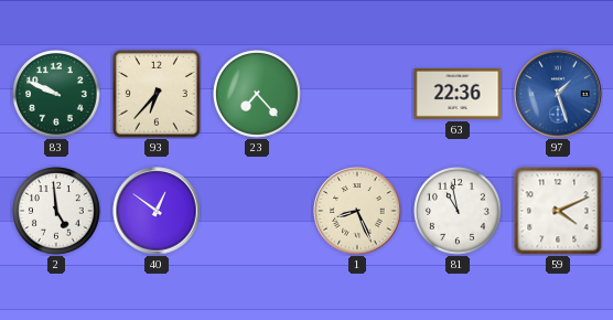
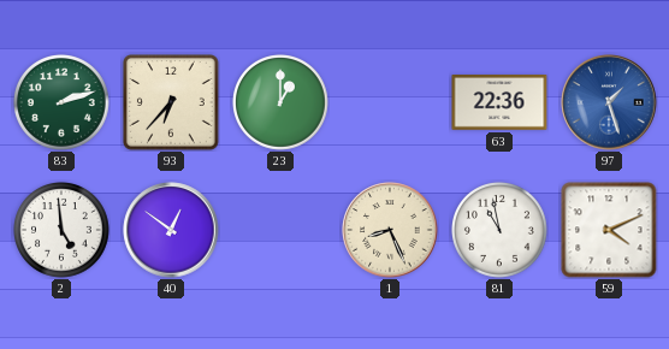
83: 9:49 -> 2:12
23: 7:23 -> 1:00
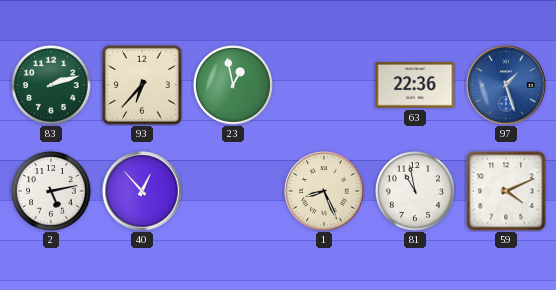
23: 1:00 -> 12:58
2: 4:59 -> 5:13
40: 12:51 -> 12:53
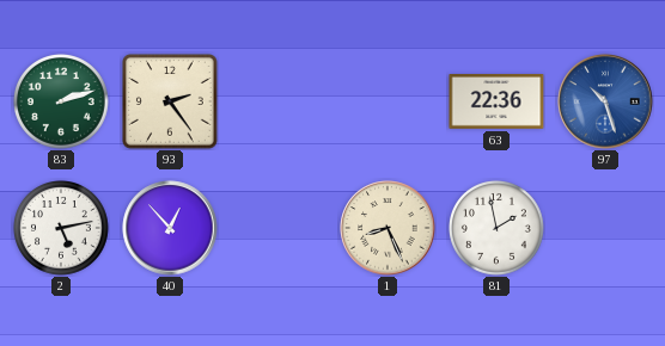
93: 6:37 -> 2:24
23: 12:58 -> none
97: 1:27 -> 10:27
81: 10:58 -> 1:58
59: 4:11 -> none
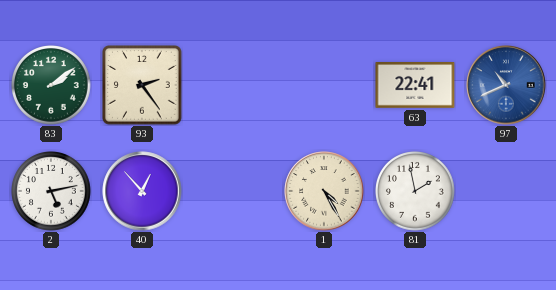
83: 2:12 -> 2:09
63: 22:36 -> 22:41
97: 10:27 -> 10:41
1: 8:26 -> 4:25
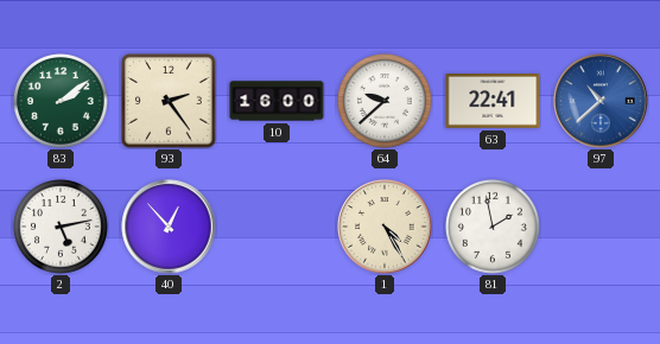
10: none -> 16:00
64: none -> 9:38
97: 10:41 -> 10:38
